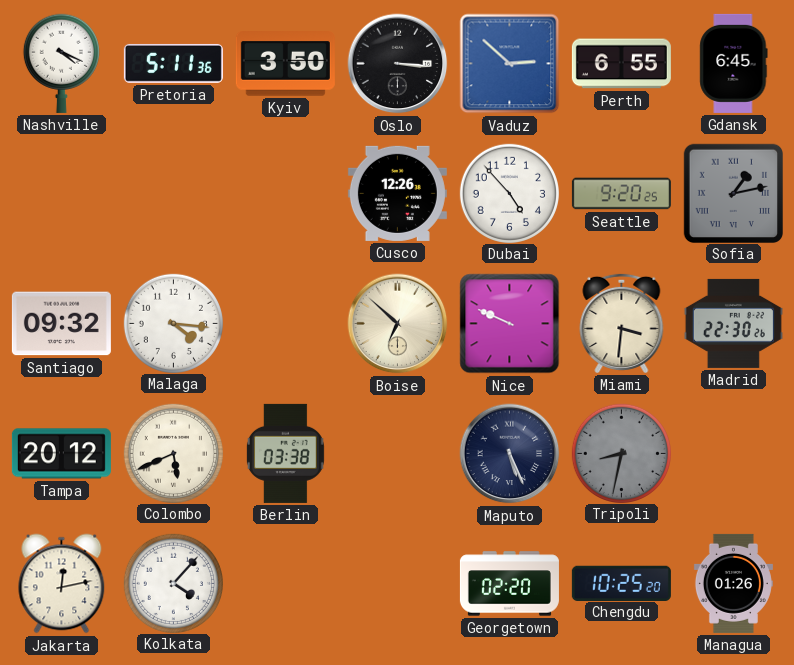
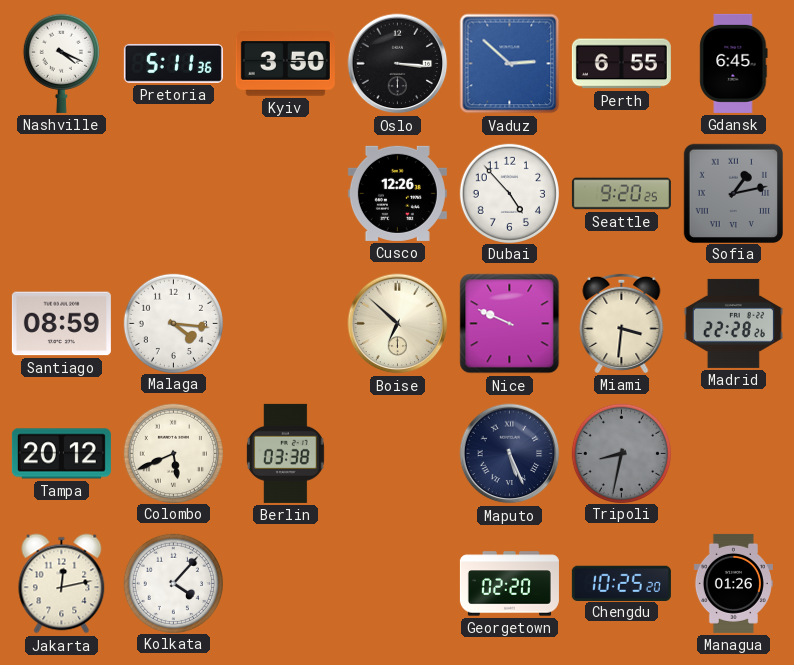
Santiago: 09:32 -> 08:59
Madrid: 22:30 -> 22:28
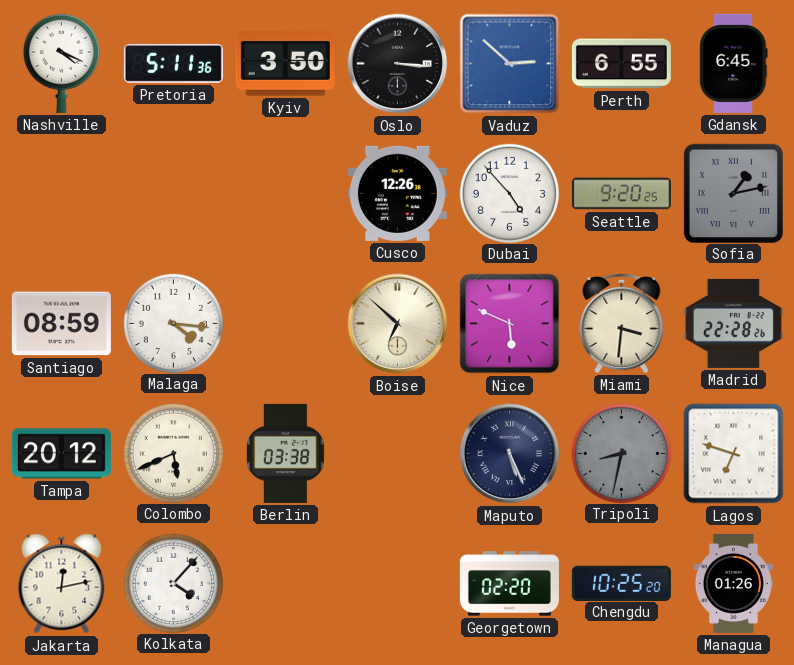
Nice: 9:49 -> 5:49
Lagos: none -> 6:48
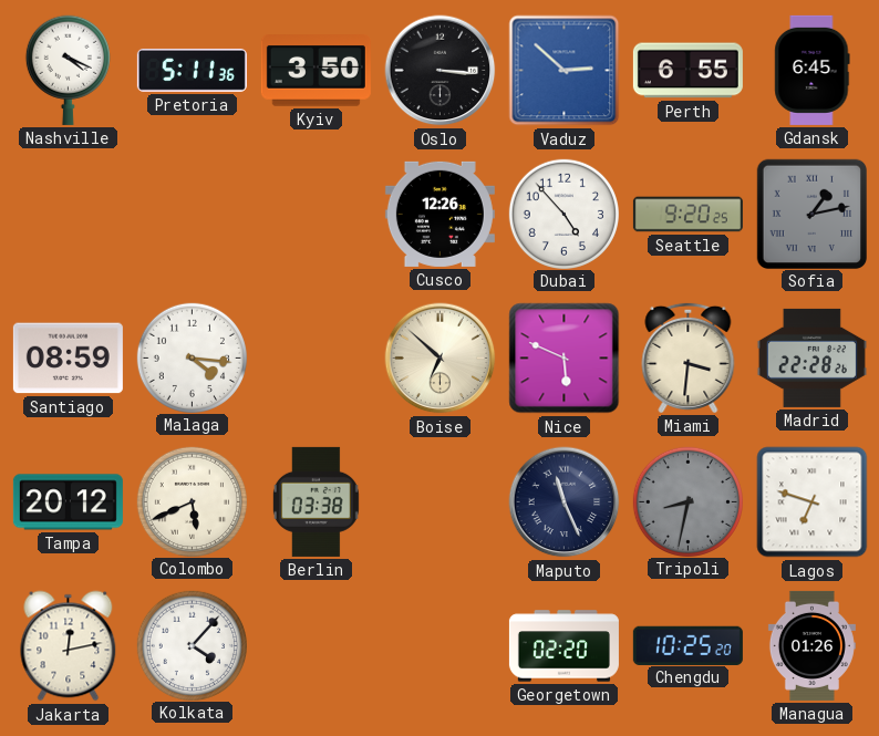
Maputo: 5:26 -> 11:26
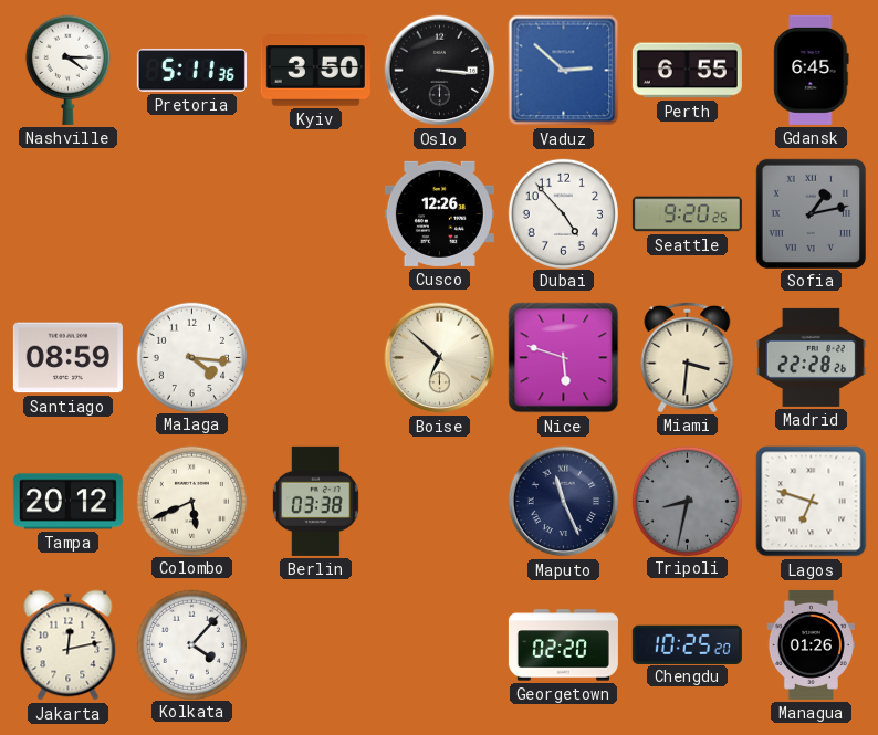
Nashville: 4:19 -> 4:15
Nice: 5:49 -> 5:48
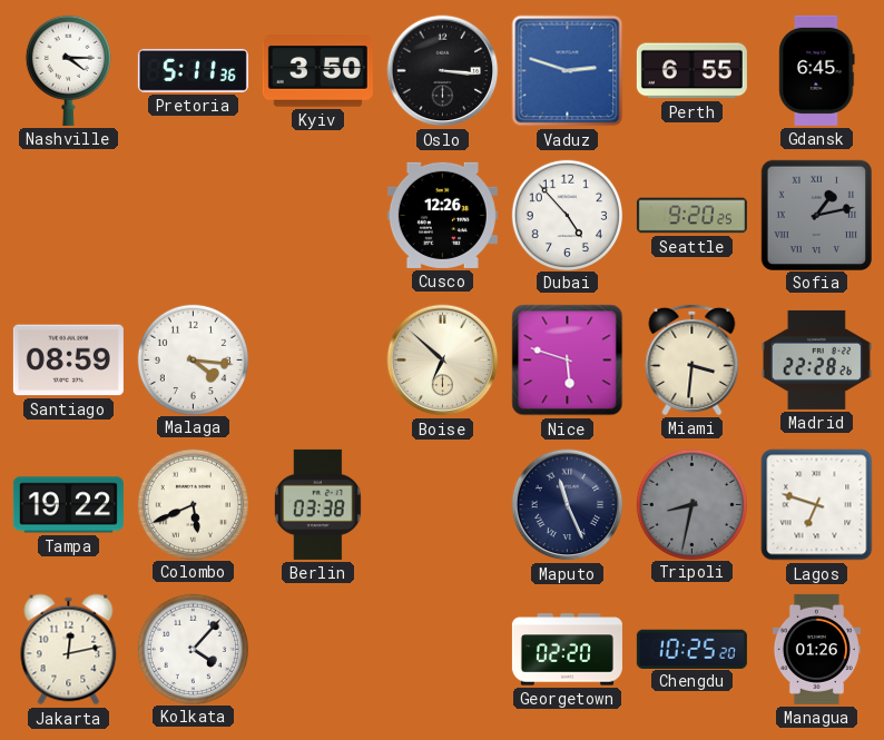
Vaduz: 2:52 -> 2:48
Tampa: 20:12 -> 19:22
